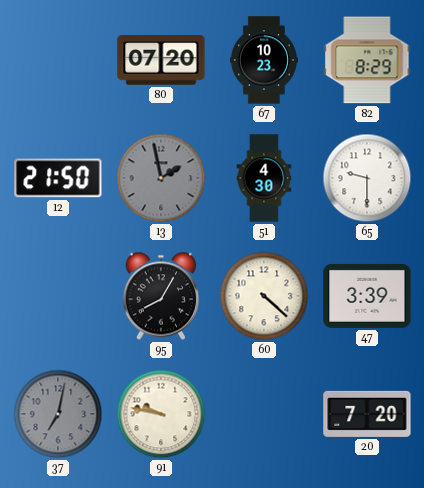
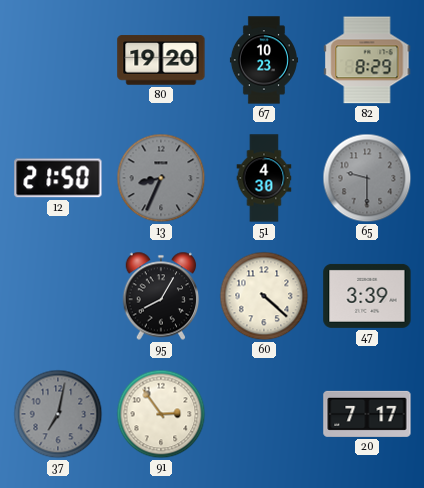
80: 07:20 -> 19:20
13: 1:58 -> 8:34
65 dial: white -> grey
91: 9:47 -> 2:54
20: 7:20 -> 7:17
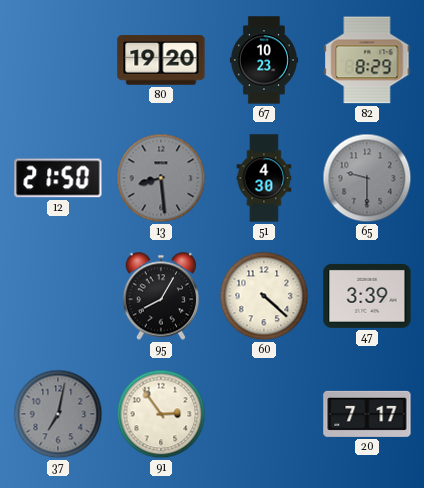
13: 8:34 -> 8:29
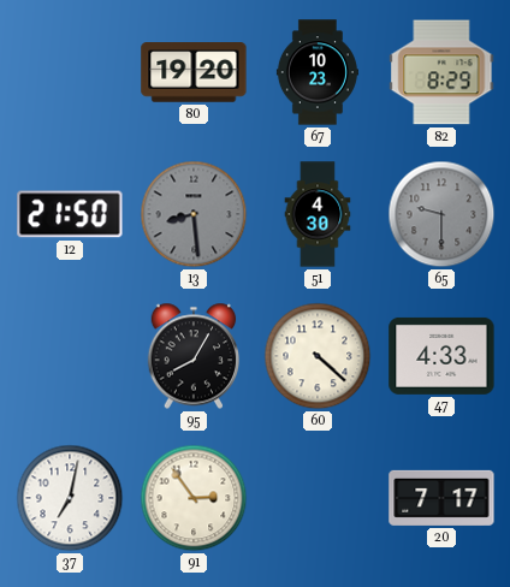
47: 3:39 -> 4:33
37 dial: grey -> white
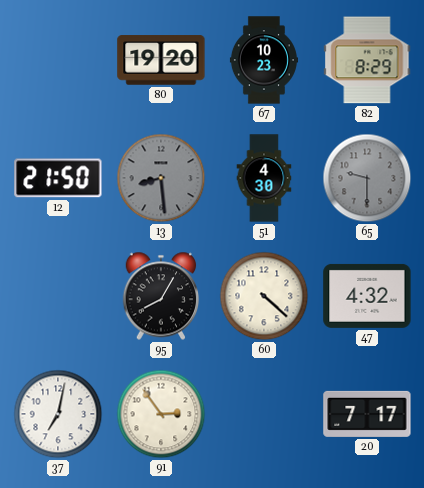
47: 4:33 -> 4:32
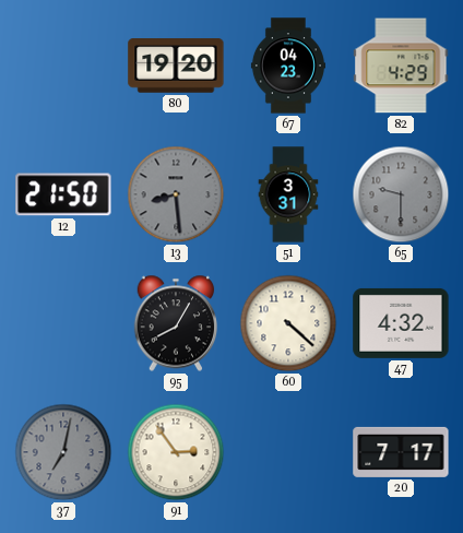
67: 10:23 -> 04:23
82: 8:29 -> 4:29
51: 4:30 -> 3:31
37 dial: white -> grey
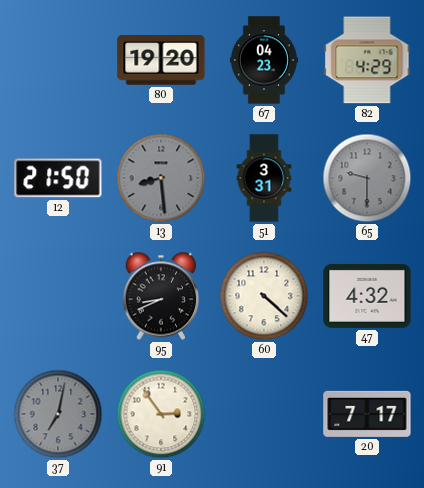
95: 8:05 -> 8:41
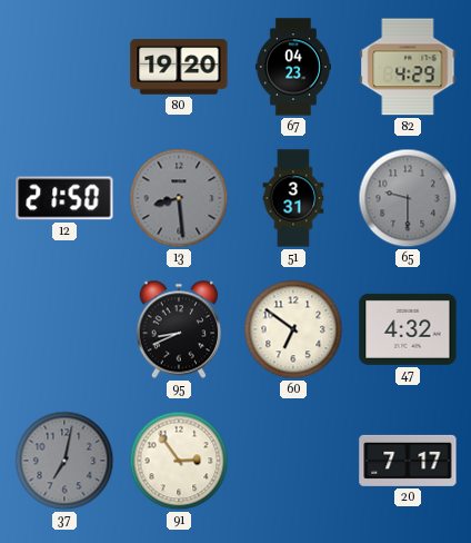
60: 4:22 -> 6:51
